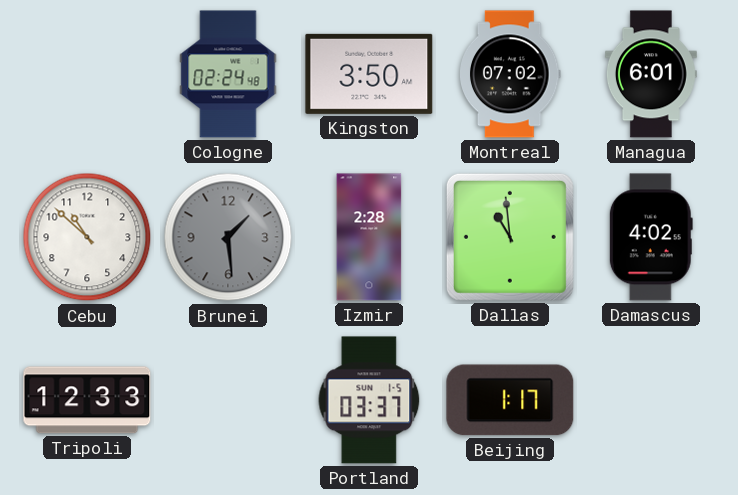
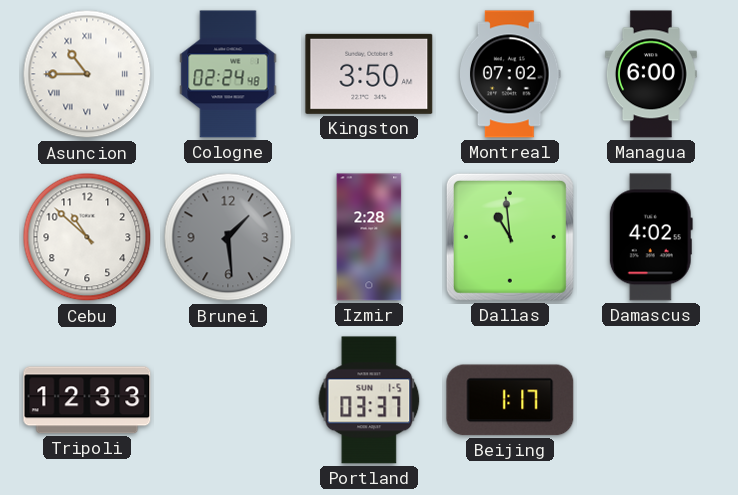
Asuncion: none -> 10:45
Managua: 6:01 -> 6:00
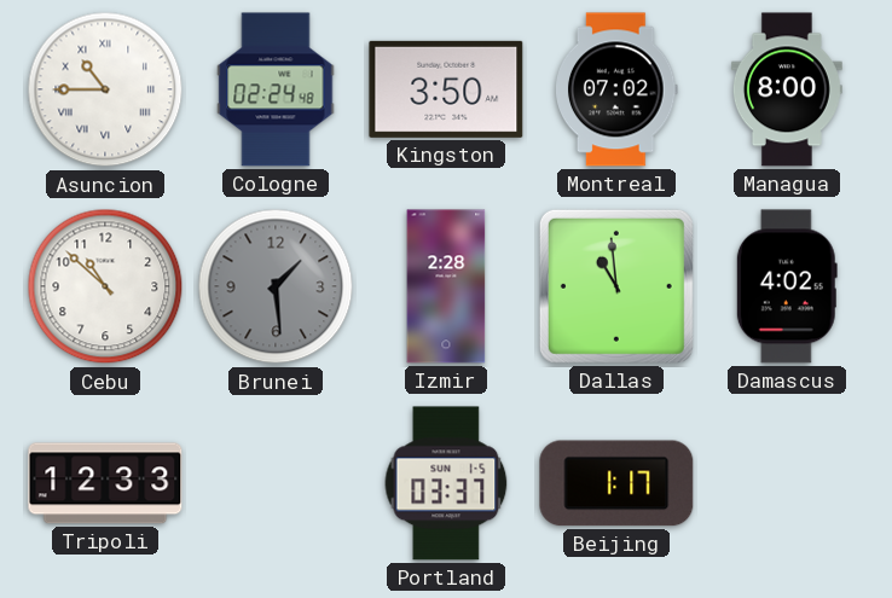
Managua: 6:00 -> 8:00
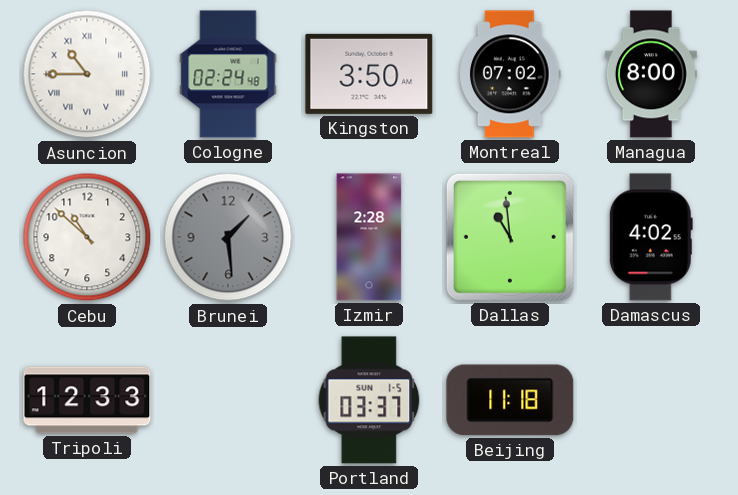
Beijing: 1:17 -> 11:18
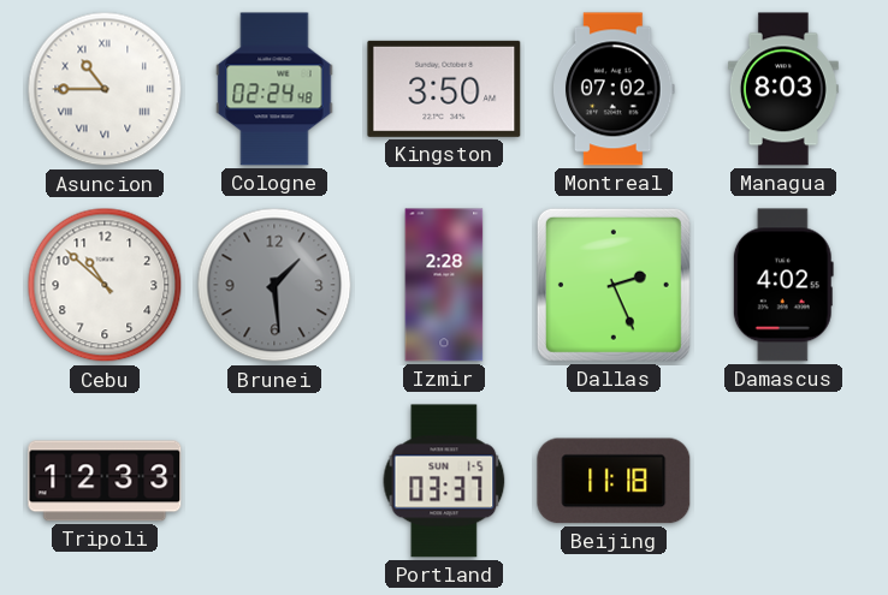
Managua: 8:00 -> 8:03
Dallas: 10:59 -> 2:26
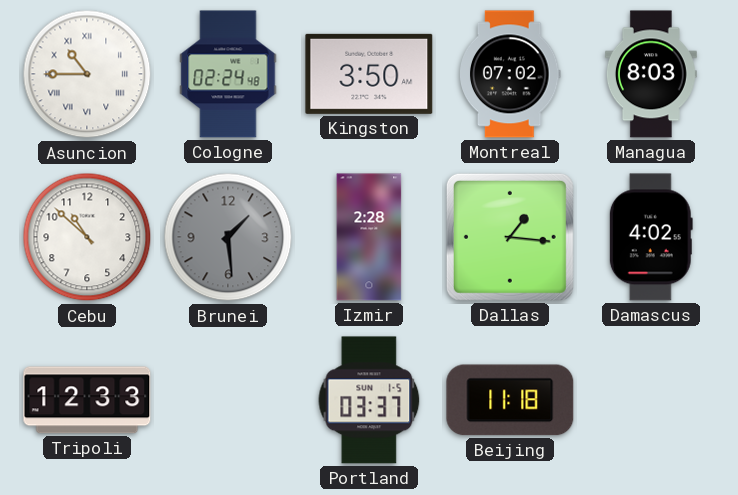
Dallas: 2:26 -> 1:16
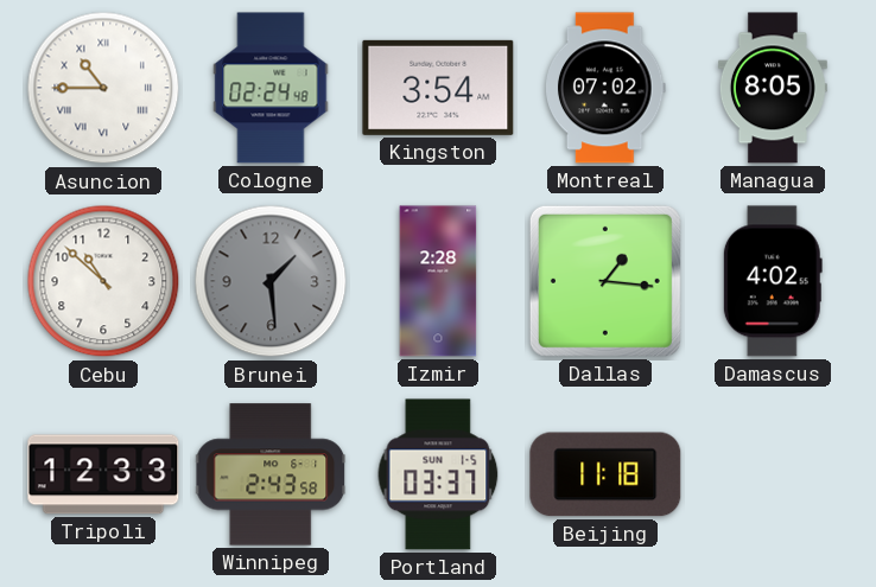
Kingston: 3:50 -> 3:54
Managua: 8:03 -> 8:05
Winnipeg: none -> 2:43
